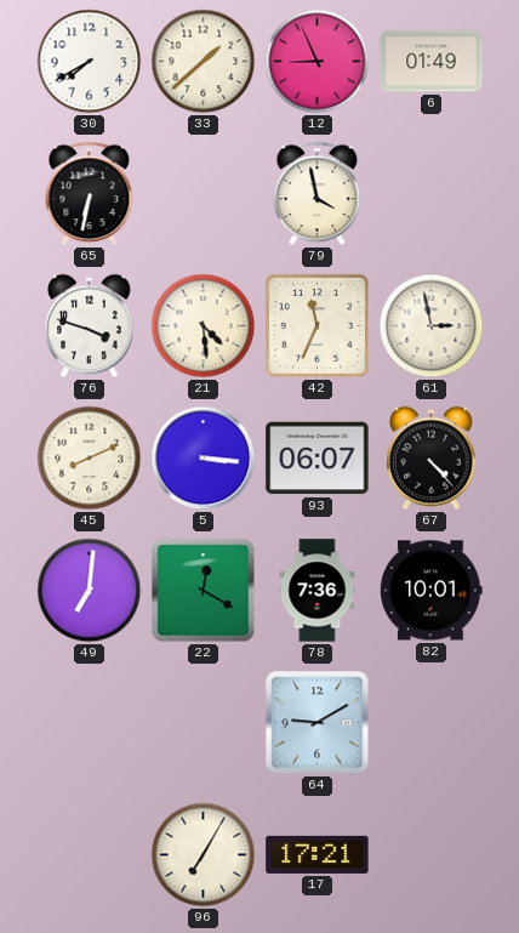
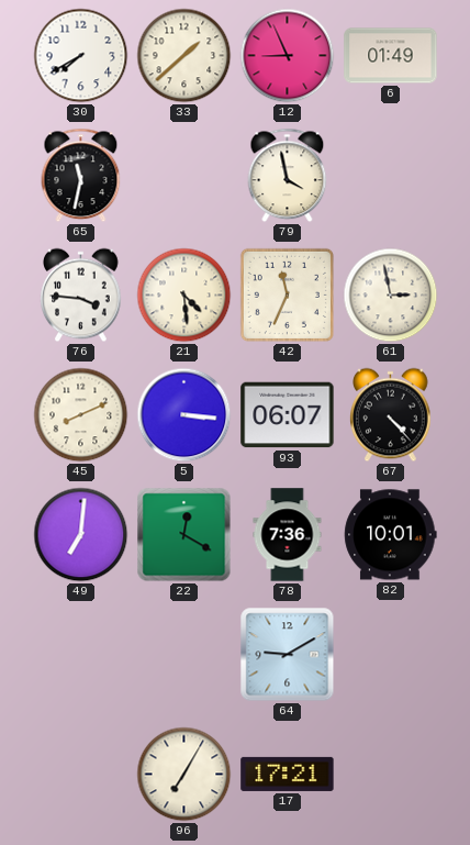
65: 6:32 -> 11:32
76: 3:48 -> 3:46
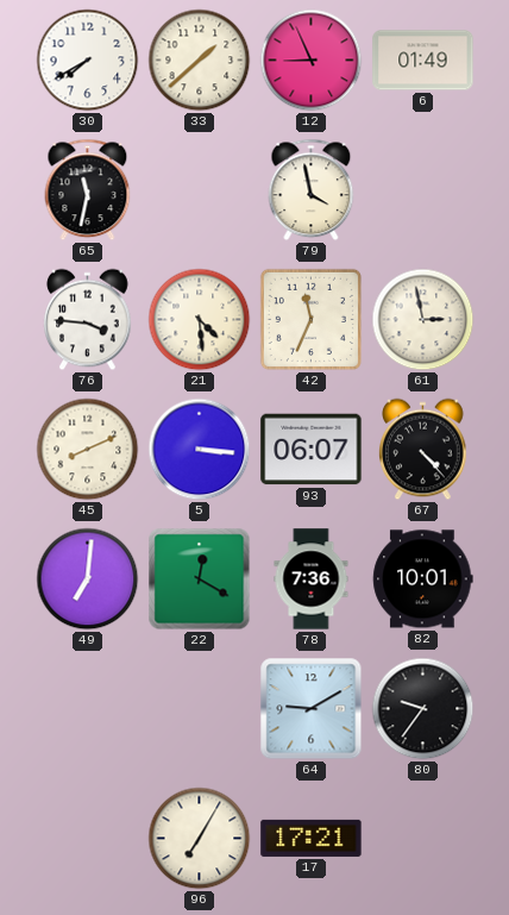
80: none -> 9:36
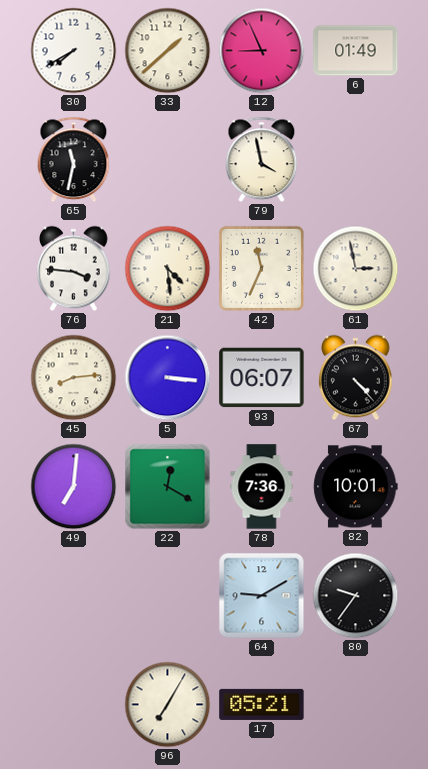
45: 8:11 -> 8:14
17: 17:21 -> 05:21
